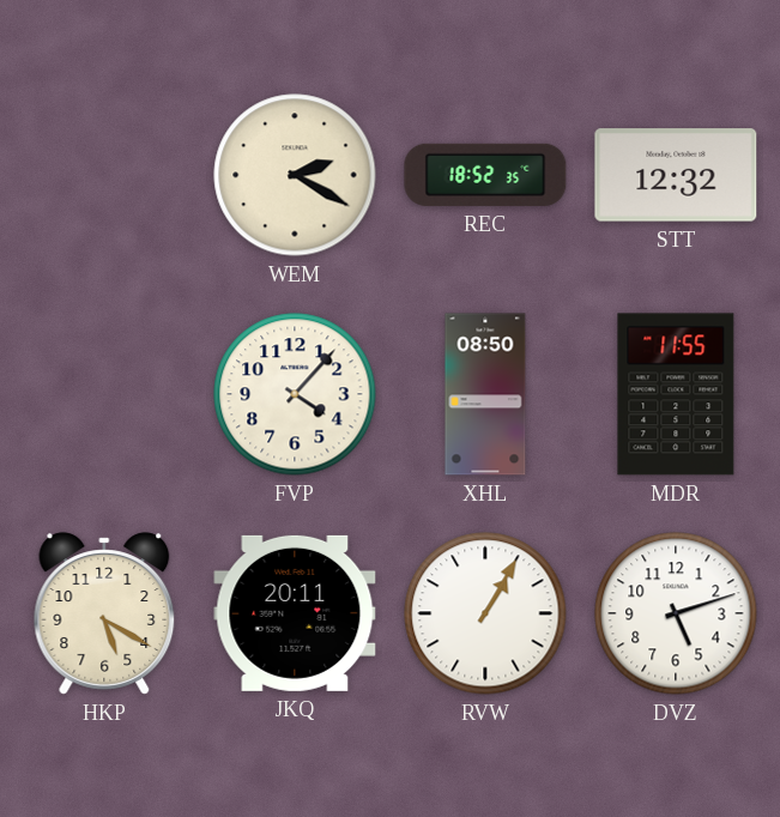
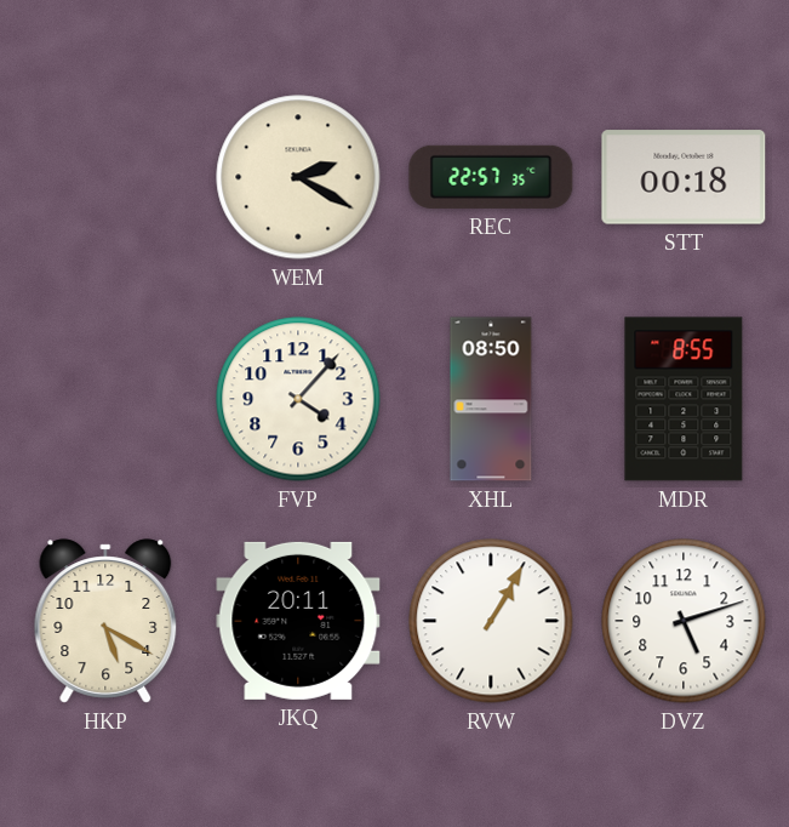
REC: 18:52 -> 22:57
STT: 12:32 -> 00:18
MDR: 11:55 -> 8:55
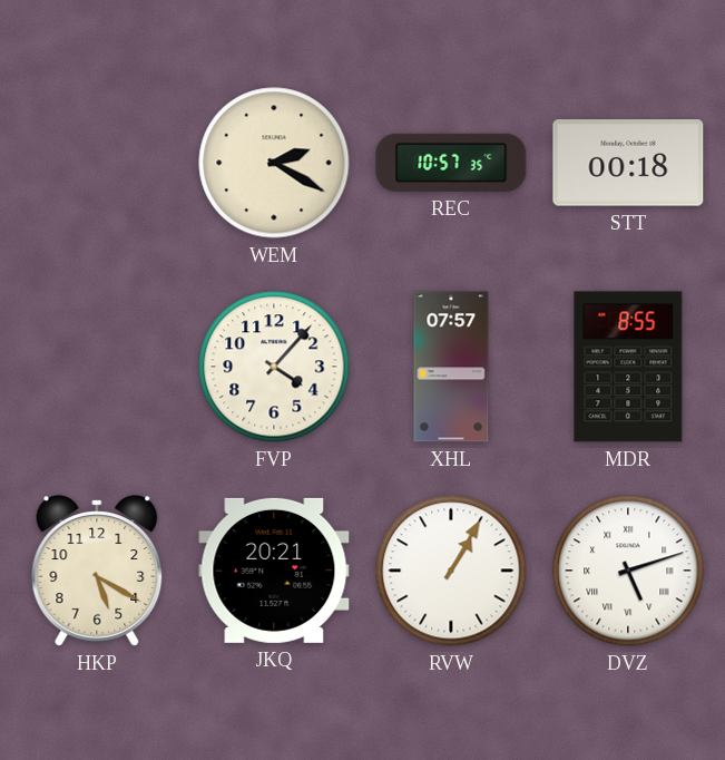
REC: 22:57 -> 10:57
XHL: 08:50 -> 07:57
JKQ: 20:11 -> 20:21
DVZ numerals: Arabic -> Roman
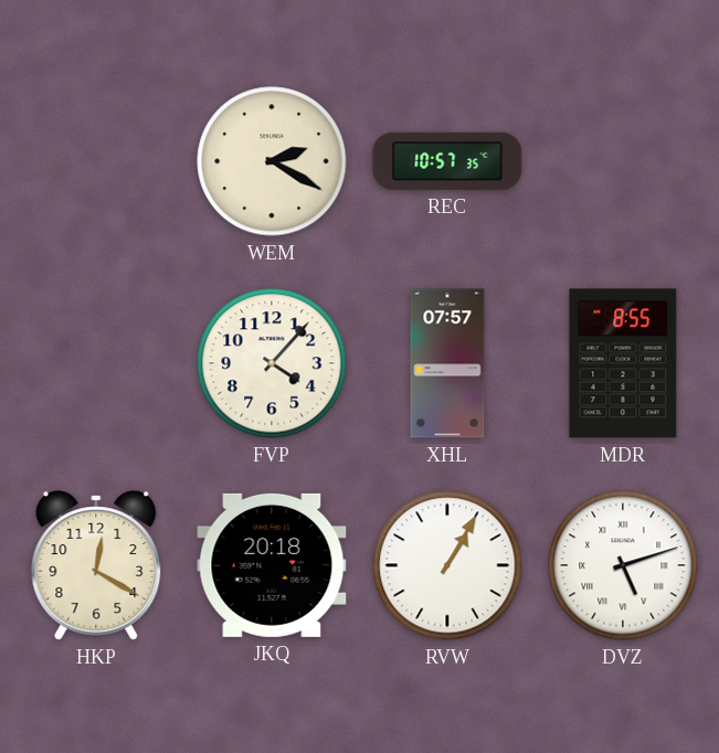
STT: 00:18 -> none
HKP: 5:20 -> 12:20
JKQ: 20:21 -> 20:18
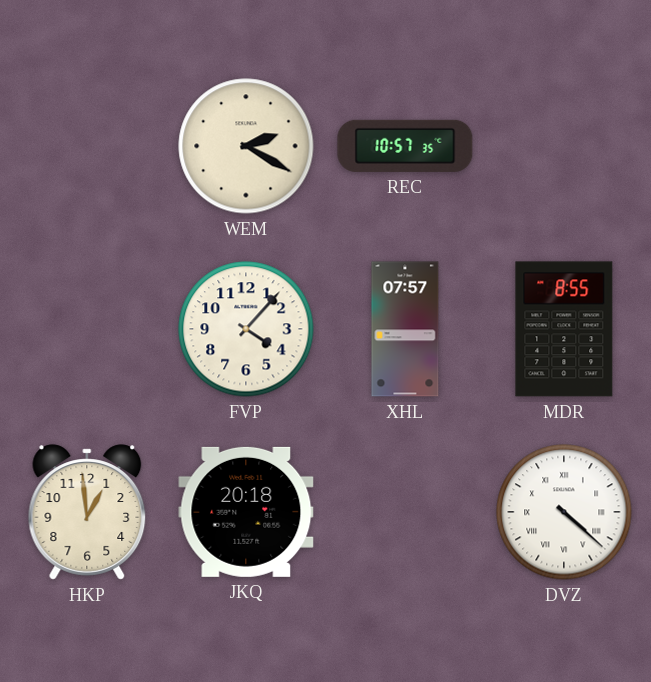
HKP: 12:20 -> 12:59
RVW: 1:05 -> none
DVZ: 5:12 -> 4:22
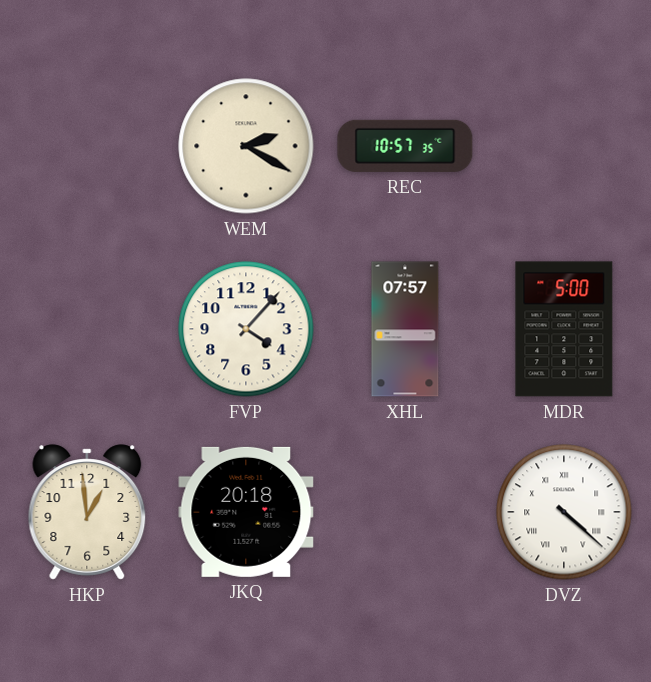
MDR: 8:55 -> 5:00
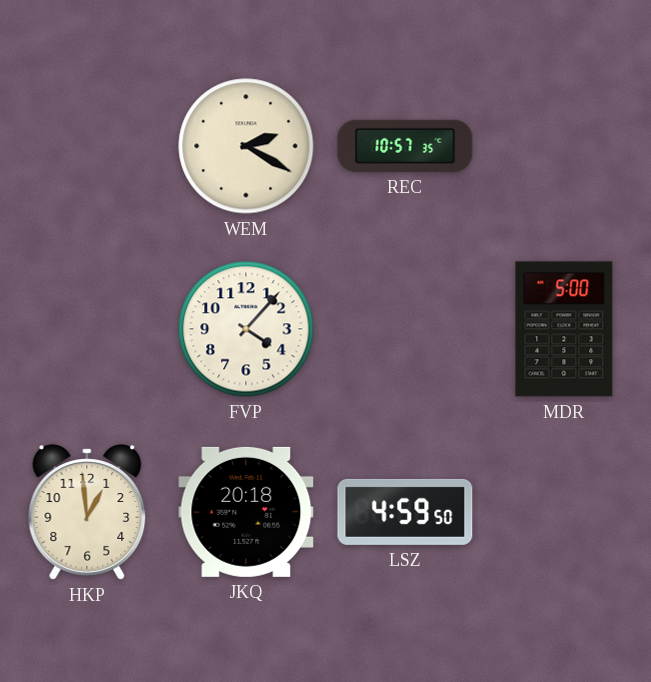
XHL: 07:57 -> none
LSZ: none -> 4:59
DVZ: 4:22 -> none
